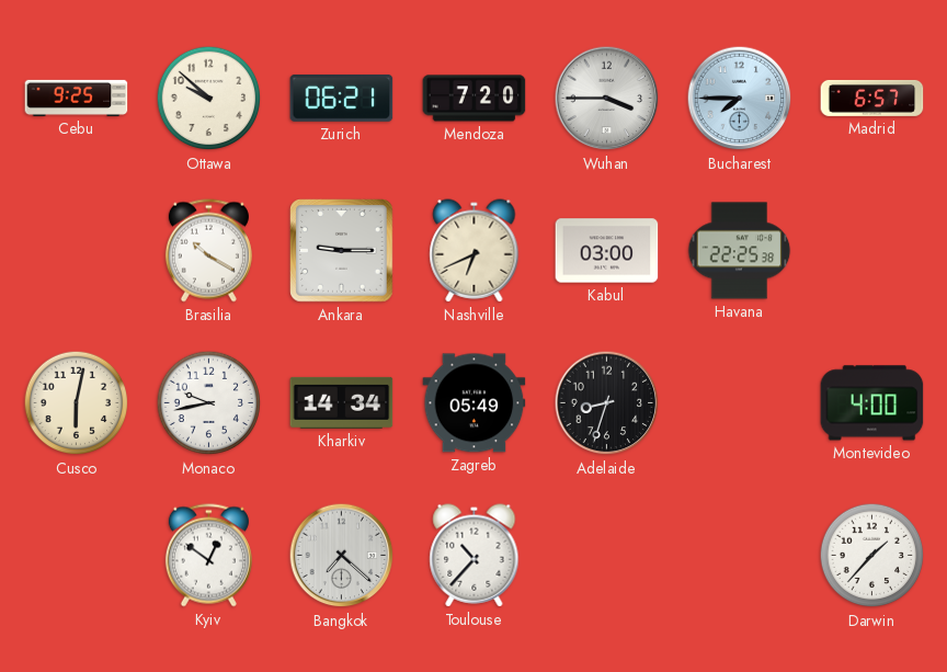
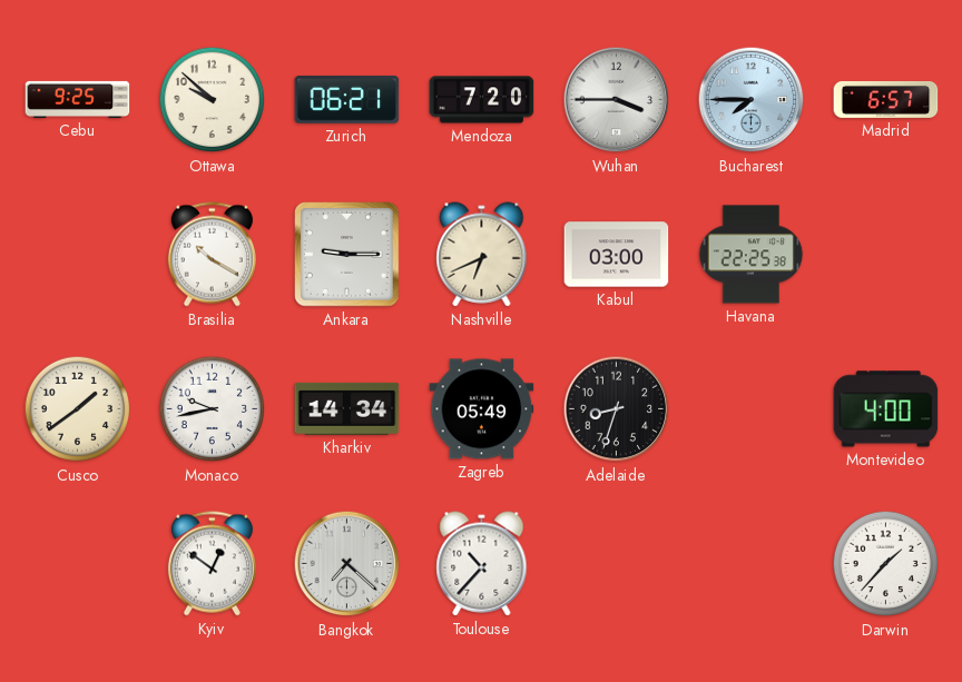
Cusco: 6:02 -> 1:39
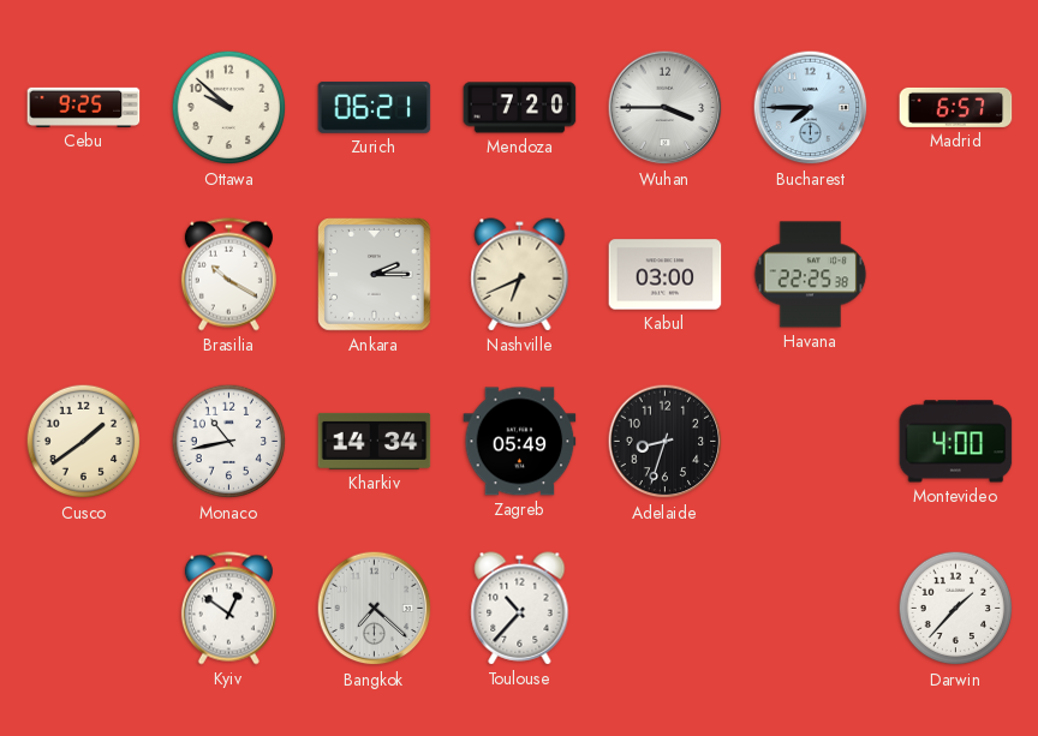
Ankara: 9:15 -> 2:15
Monaco: 9:43 -> 10:43
